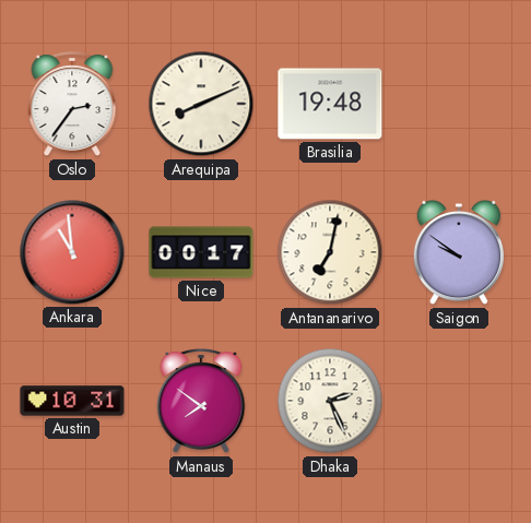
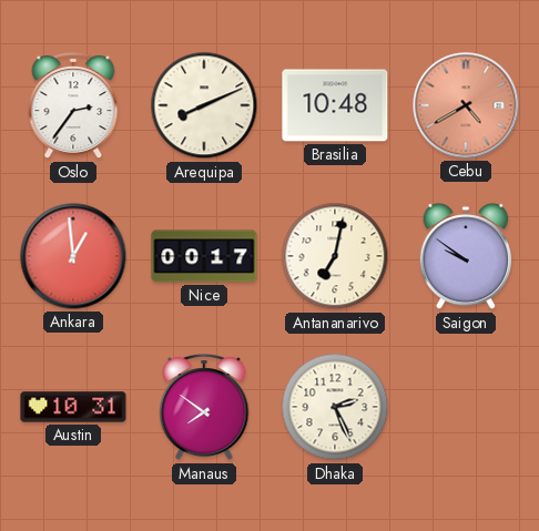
Brasilia: 19:48 -> 10:48
Cebu: none -> 4:40
Ankara: 10:59 -> 12:59
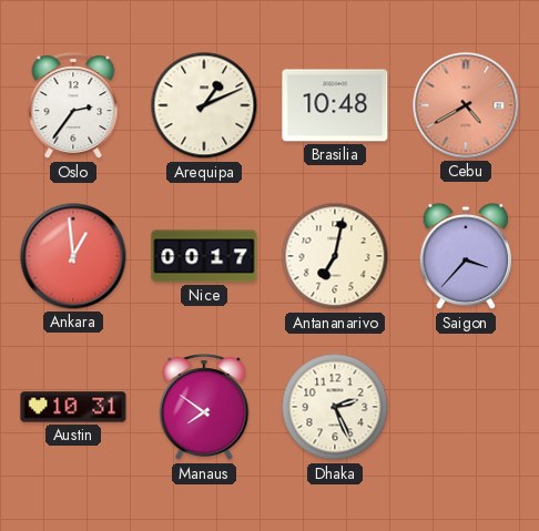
Arequipa: 8:11 -> 1:11
Saigon: 9:51 -> 3:37
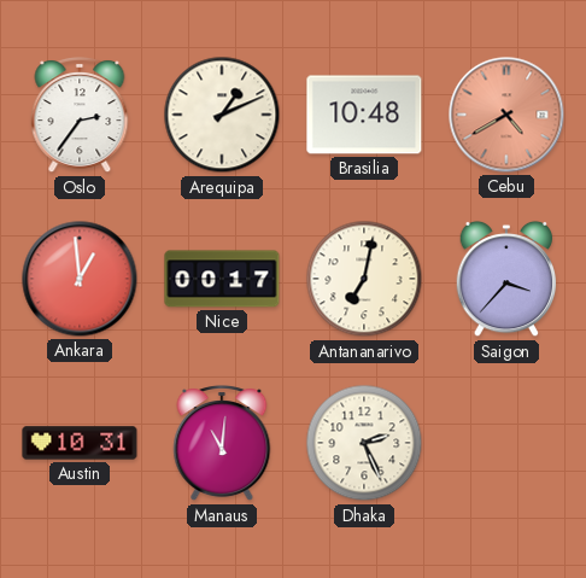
Manaus: 7:51 -> 11:01
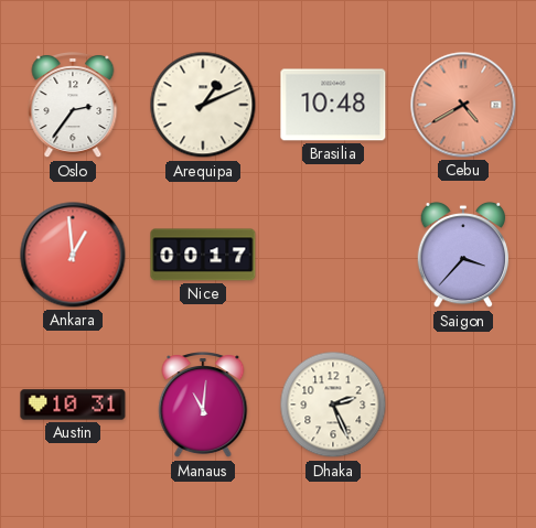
Antananarivo: 7:02 -> none
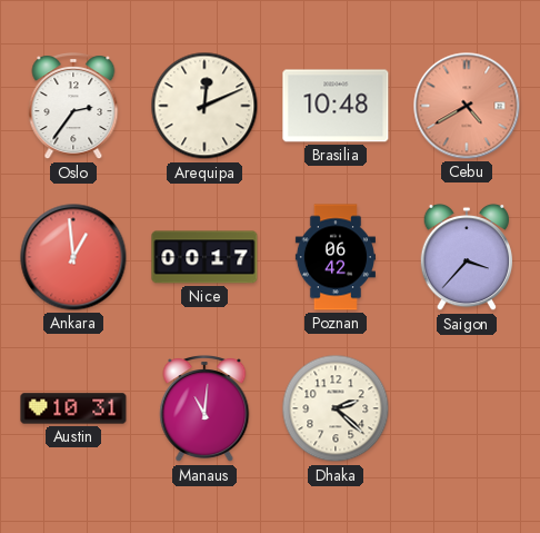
Arequipa: 1:11 -> 12:11
Poznan: none -> 06:42
Dhaka: 2:26 -> 2:22
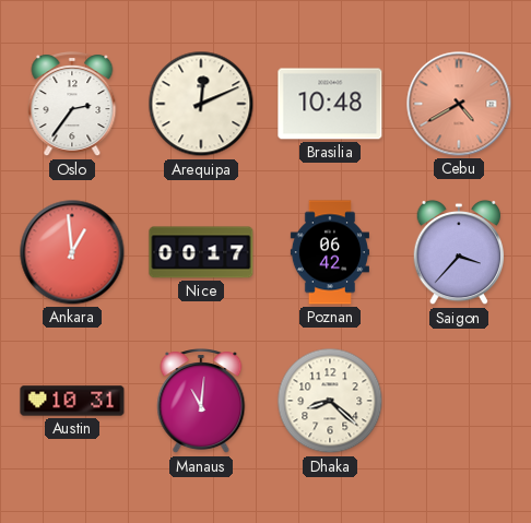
Dhaka: 2:22 -> 8:22
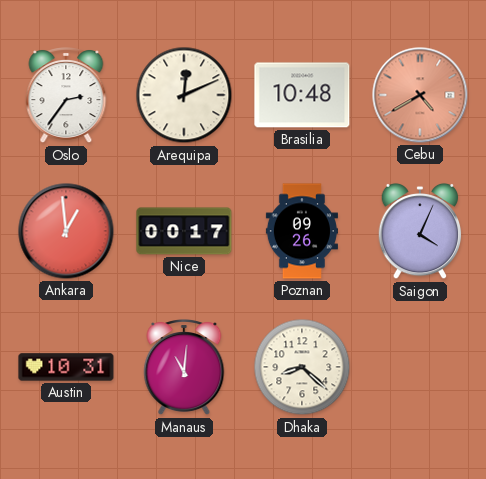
Poznan: 06:42 -> 09:26
Saigon: 3:37 -> 4:04
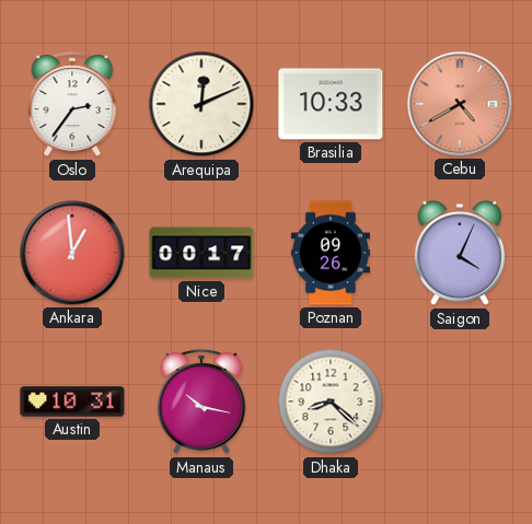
Brasilia: 10:48 -> 10:33
Manaus: 11:01 -> 10:17
